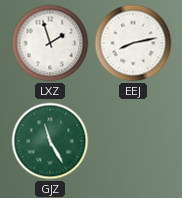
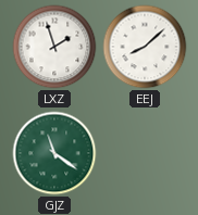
EEJ: 8:13 -> 8:08
GJZ: 11:25 -> 11:21
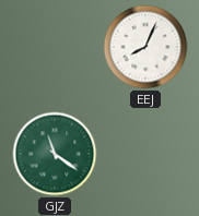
LXZ: 1:57 -> none
EEJ: 8:08 -> 8:04
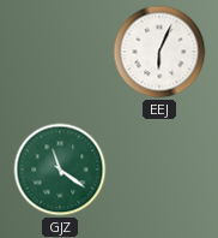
EEJ: 8:04 -> 6:04
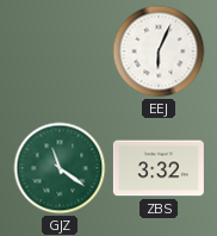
ZBS: none -> 3:32
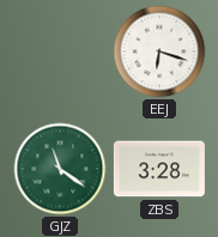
EEJ: 6:04 -> 6:18
ZBS: 3:32 -> 3:28
